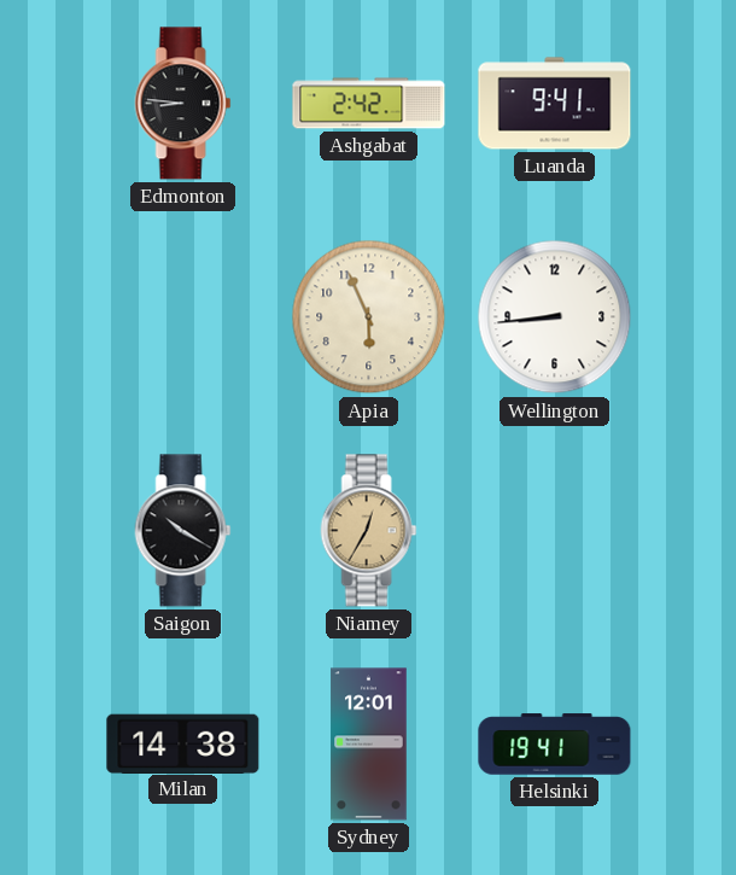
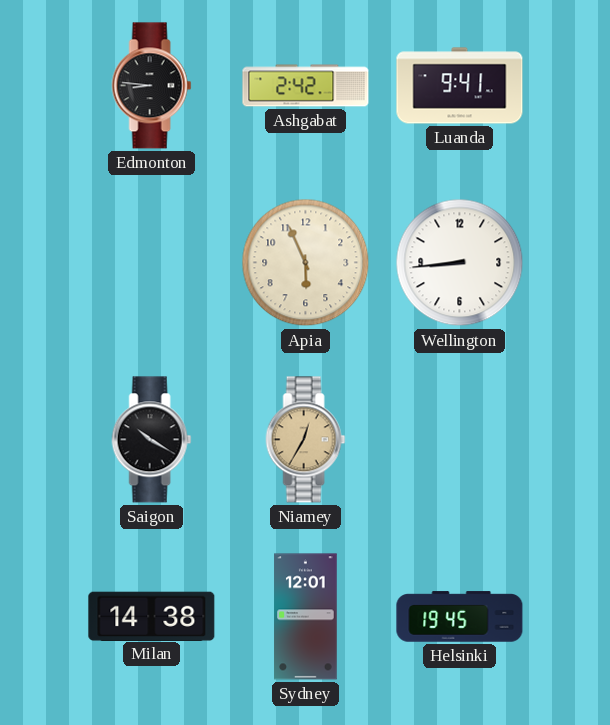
Helsinki: 19:41 -> 19:45
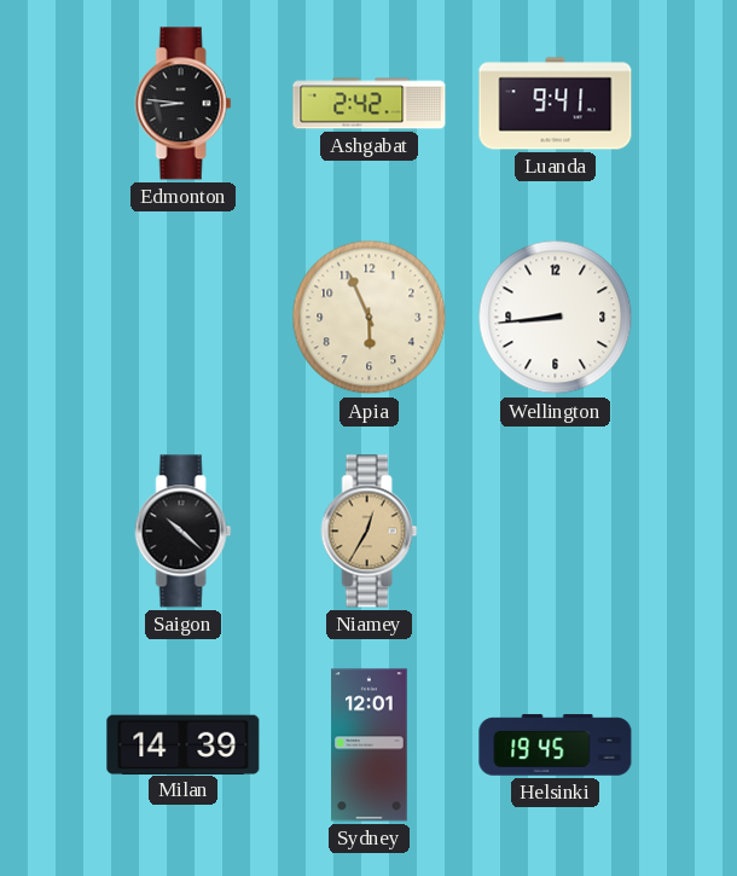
Saigon: 10:20 -> 10:22
Milan: 14:38 -> 14:39
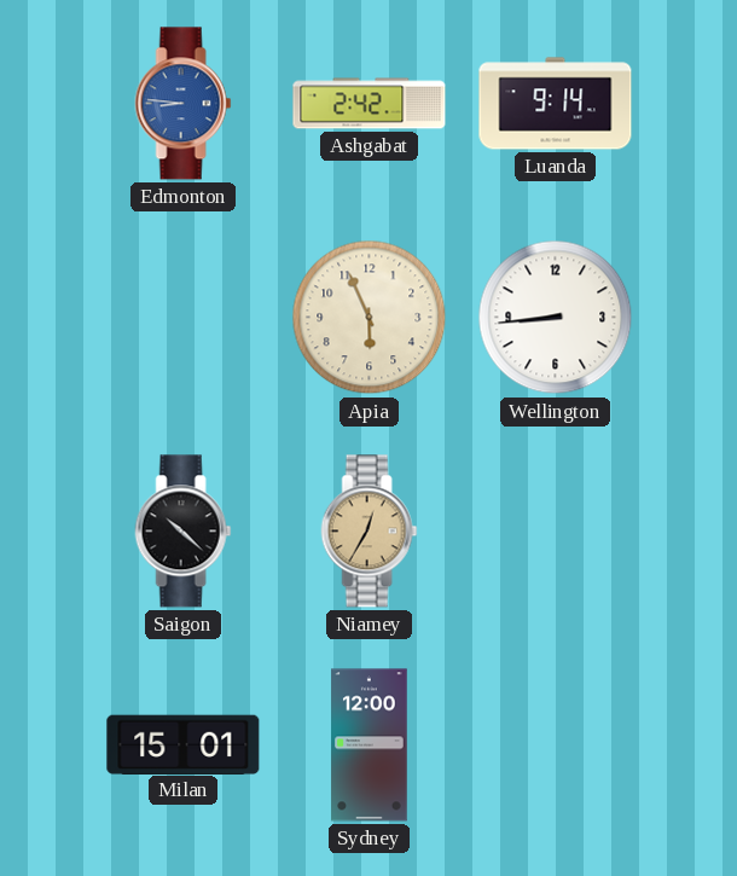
Edmonton dial: black -> blue
Luanda: 9:41 -> 9:14
Milan: 14:39 -> 15:01
Sydney: 12:01 -> 12:00
Helsinki: 19:45 -> none
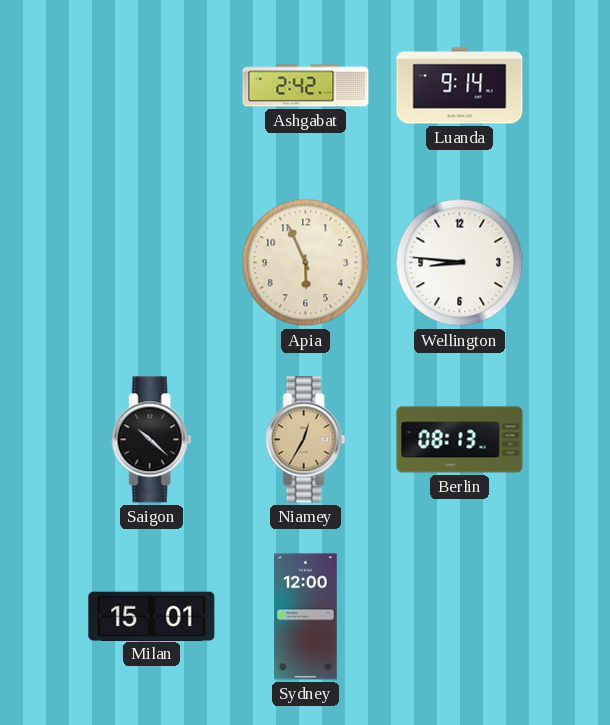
Edmonton: 8:46 -> none
Wellington: 8:44 -> 8:46
Berlin: none -> 08:13
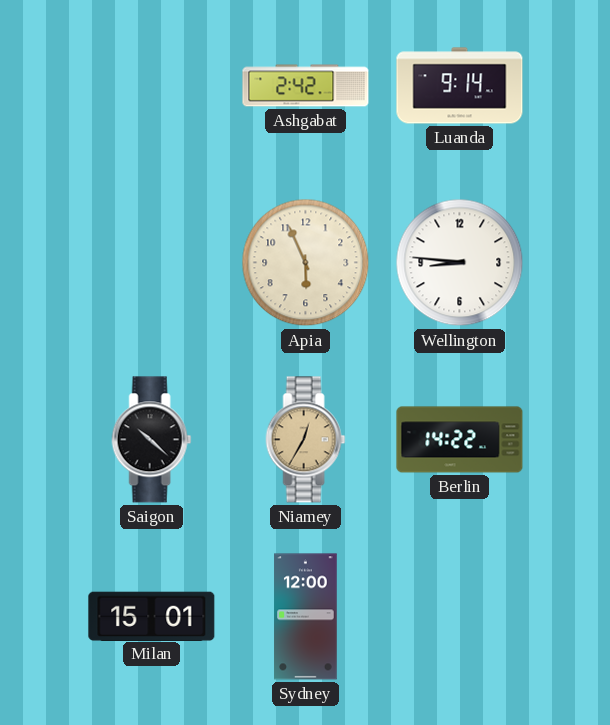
Berlin: 08:13 -> 14:22
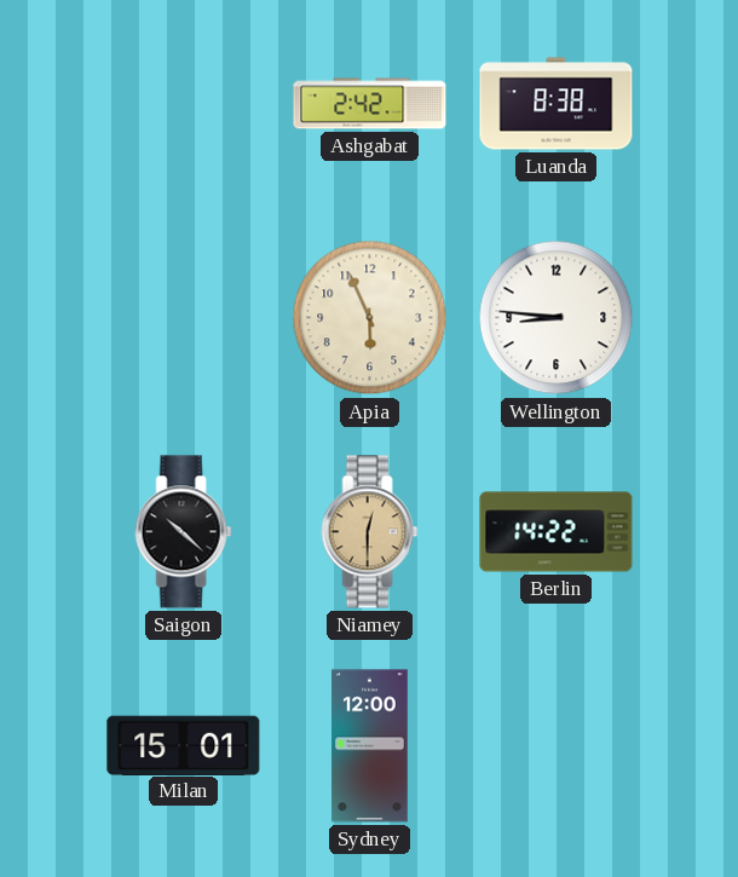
Luanda: 9:14 -> 8:38
Niamey: 12:35 -> 12:30
